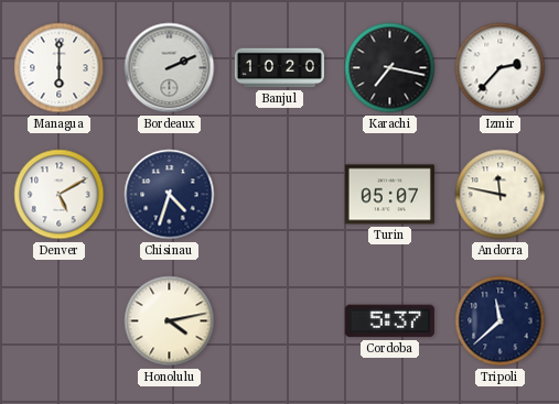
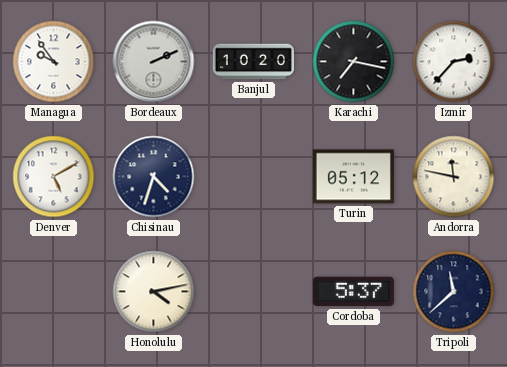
Managua: 6:00 -> 9:54
Turin: 05:07 -> 05:12
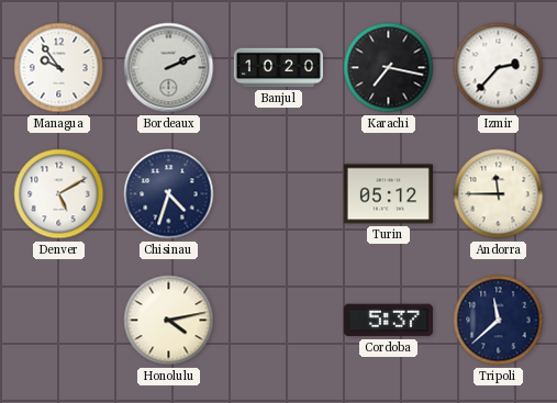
Andorra: 11:47 -> 11:45
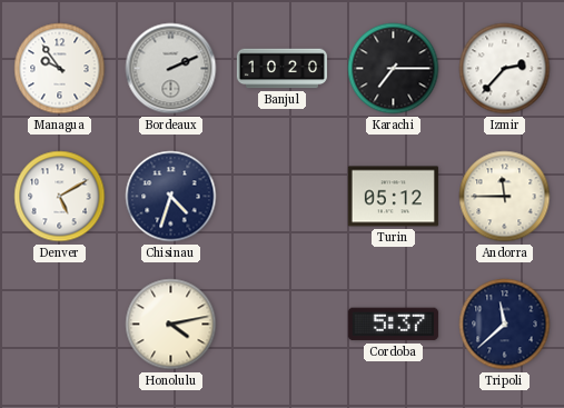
Karachi: 7:17 -> 7:15
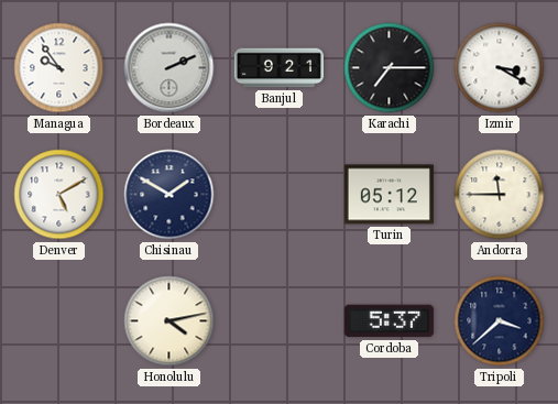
Banjul: 10:20 -> 9:21
Izmir: 2:37 -> 3:20
Chisinau: 4:33 -> 1:50
Tripoli: 11:38 -> 3:38
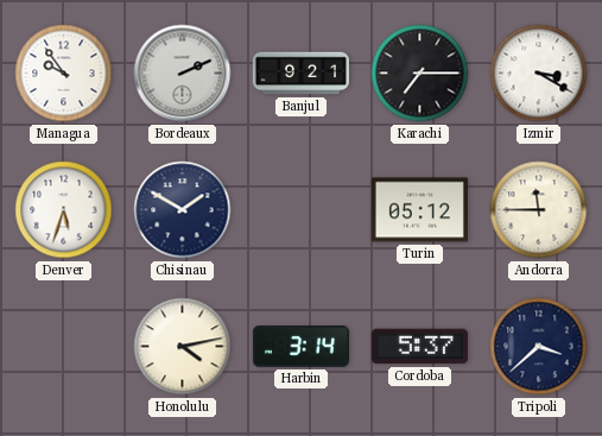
Denver: 5:10 -> 5:33
Harbin: none -> 3:14
